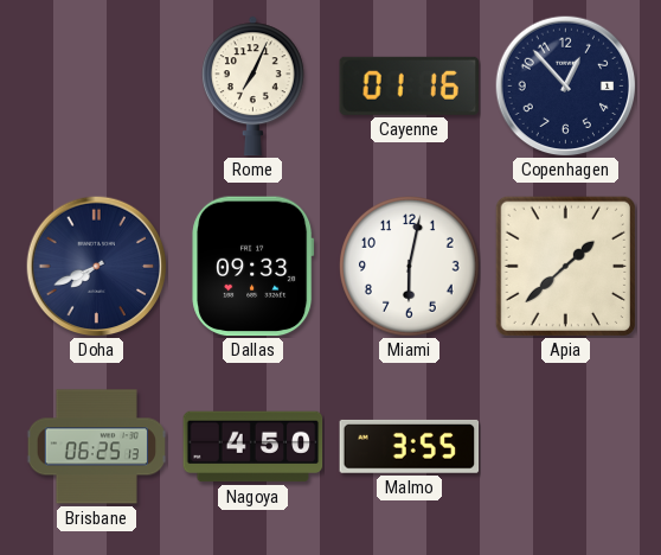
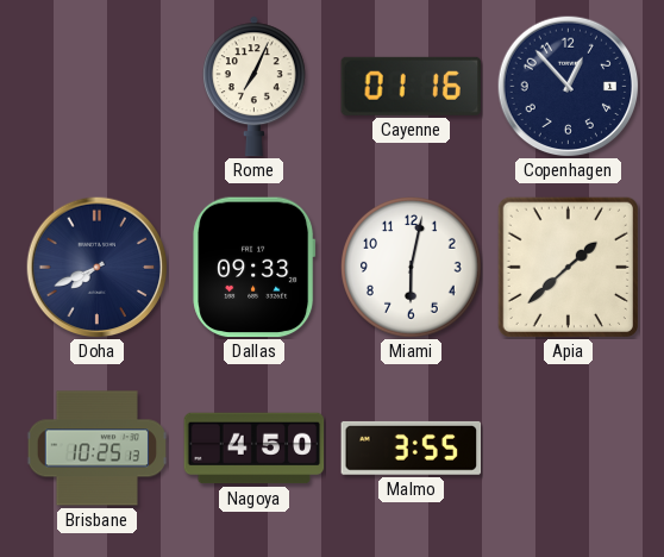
Brisbane: 06:25 -> 10:25
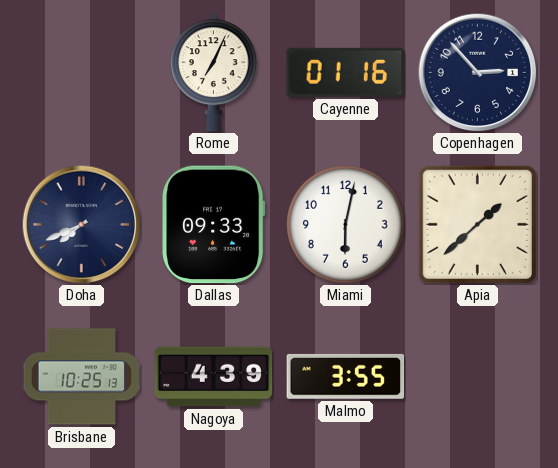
Copenhagen: 12:53 -> 2:53
Nagoya: 4:50 -> 4:39
